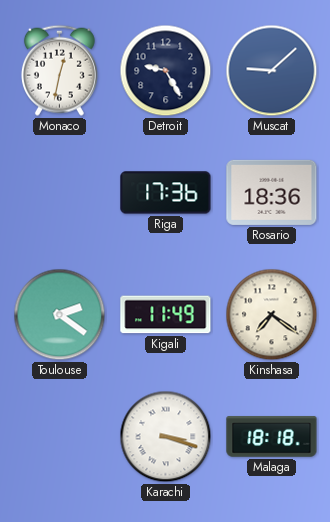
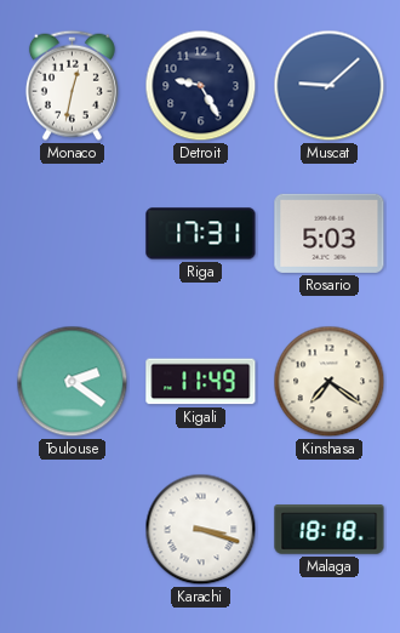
Riga: 17:36 -> 17:31
Rosario: 18:36 -> 5:03
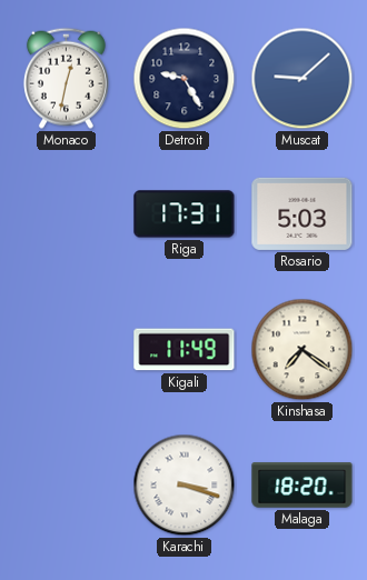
Toulouse: 2:21 -> none
Malaga: 18:18 -> 18:20
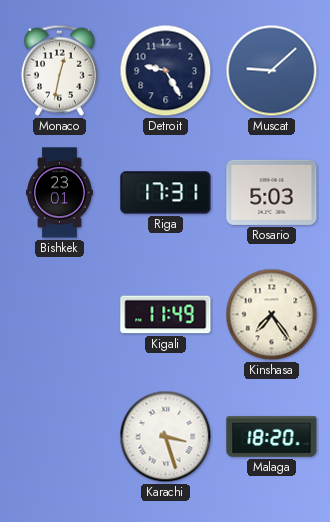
Bishkek: none -> 23:01
Kinshasa: 7:21 -> 7:24
Karachi: 3:18 -> 3:27
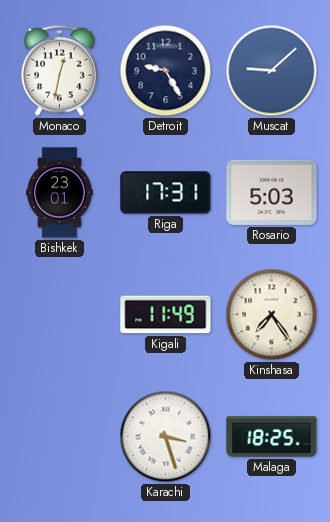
Malaga: 18:20 -> 18:25
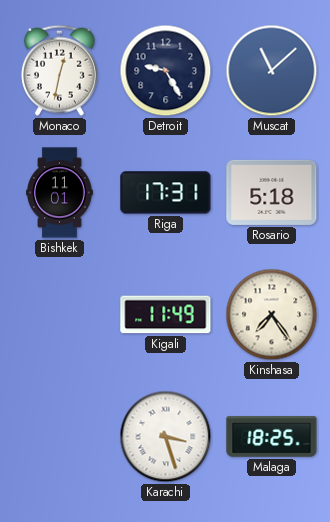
Muscat: 9:08 -> 11:08
Bishkek: 23:01 -> 11:01
Rosario: 5:03 -> 5:18
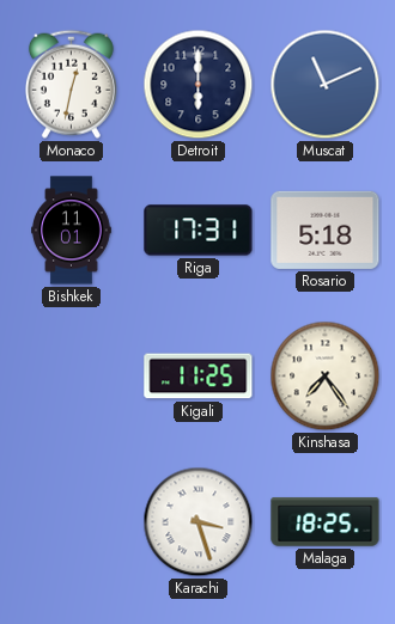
Detroit: 9:25 -> 6:00
Muscat: 11:08 -> 11:11
Kigali: 11:49 -> 11:25
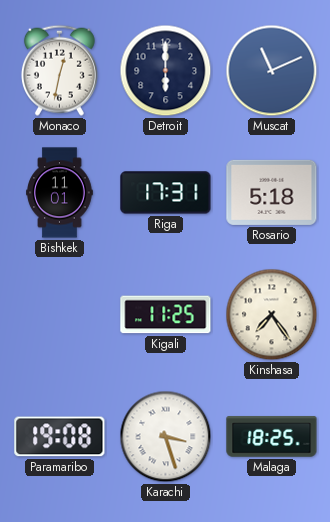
Paramaribo: none -> 19:08
